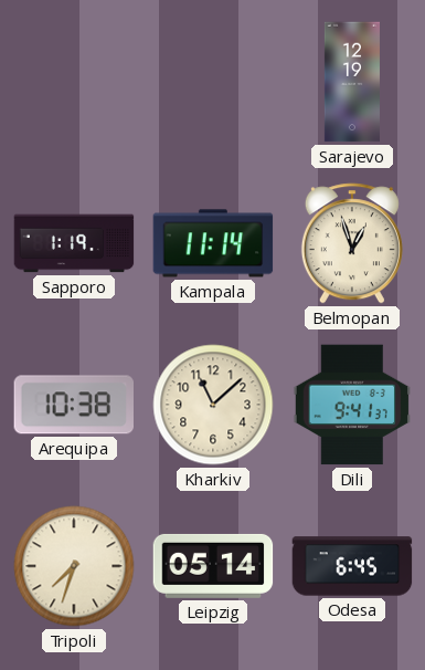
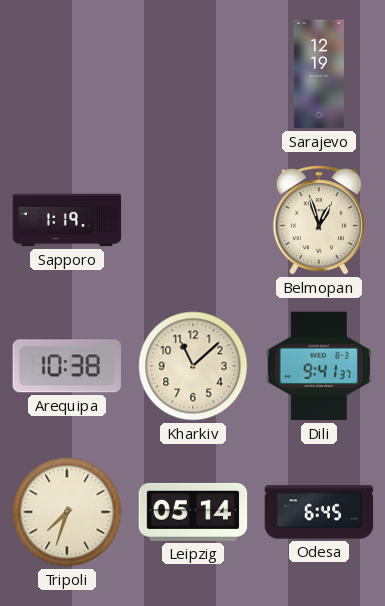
Kampala: 11:14 -> none
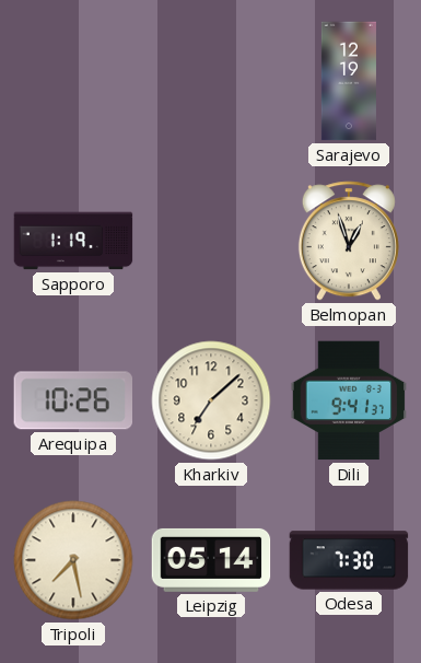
Arequipa: 10:38 -> 10:26
Kharkiv: 11:08 -> 7:08
Tripoli: 7:33 -> 7:28
Odesa: 6:45 -> 7:30
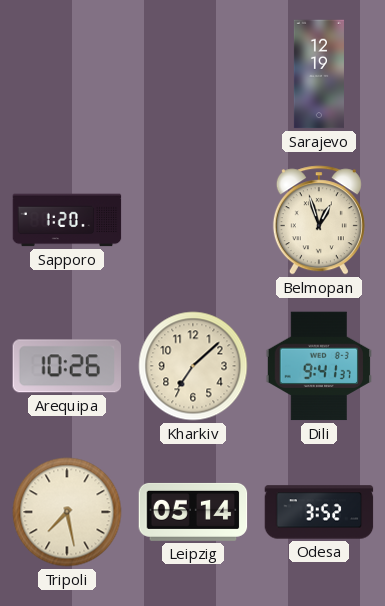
Sapporo: 1:19 -> 1:20
Odesa: 7:30 -> 3:52
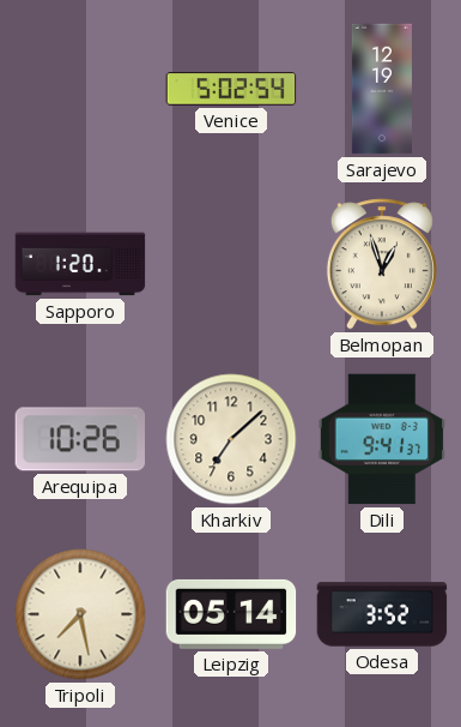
Venice: none -> 5:02
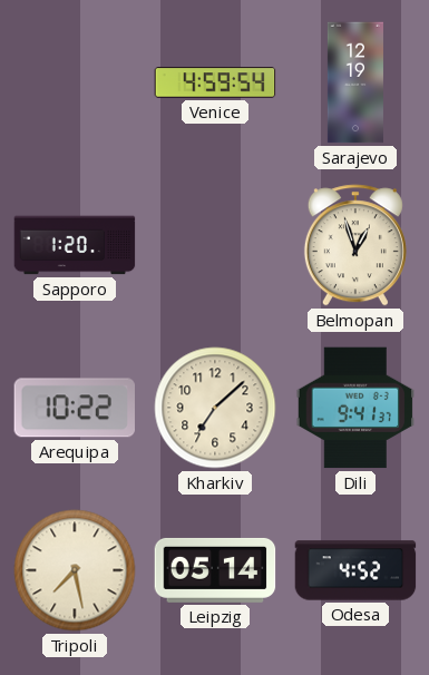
Venice: 5:02 -> 4:59
Arequipa: 10:26 -> 10:22
Odesa: 3:52 -> 4:52
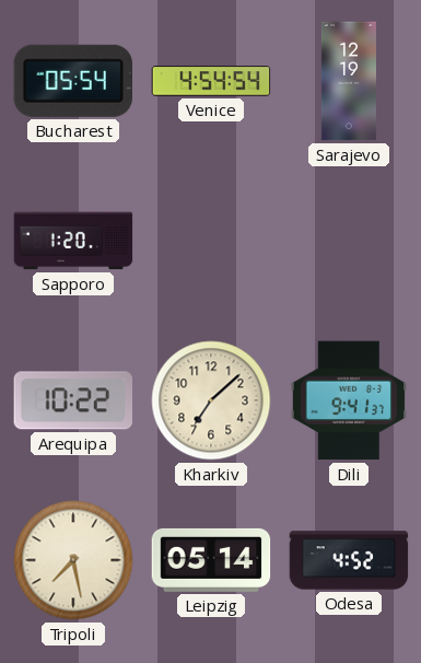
Bucharest: none -> 05:54
Venice: 4:59 -> 4:54
Belmopan: 12:57 -> none
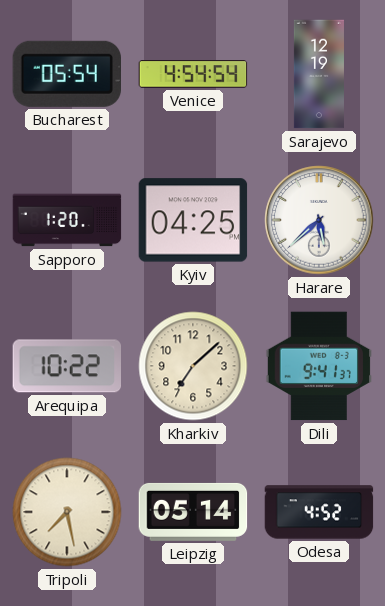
Kyiv: none -> 04:25
Harare: none -> 5:38
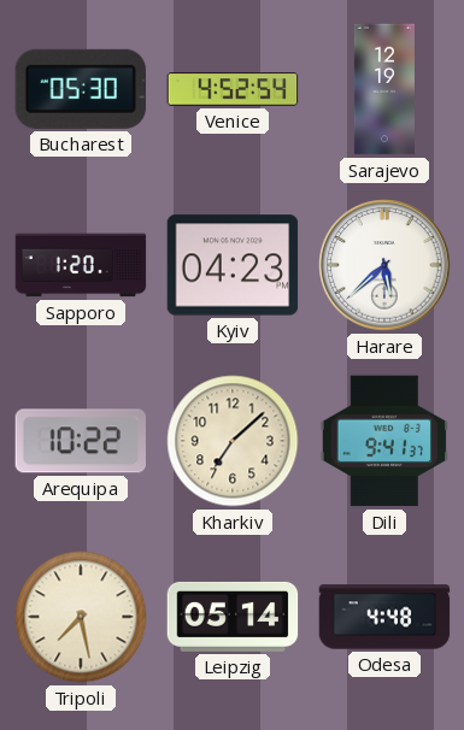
Bucharest: 05:54 -> 05:30
Venice: 4:54 -> 4:52
Kyiv: 04:25 -> 04:23
Odesa: 4:52 -> 4:48
